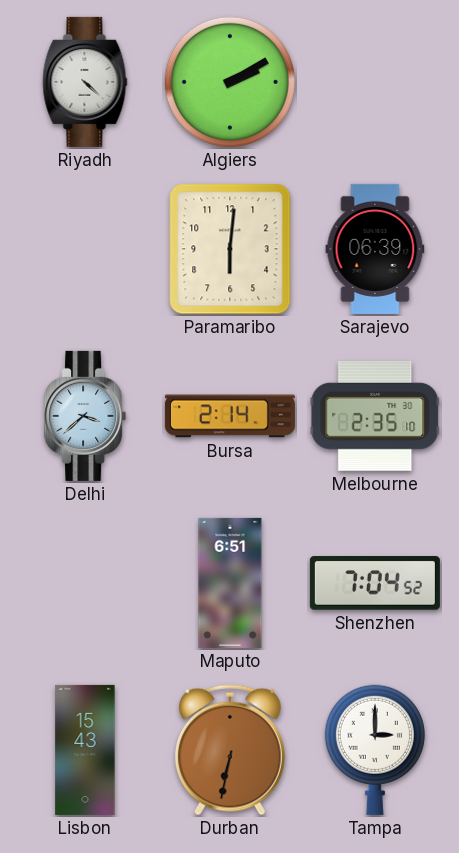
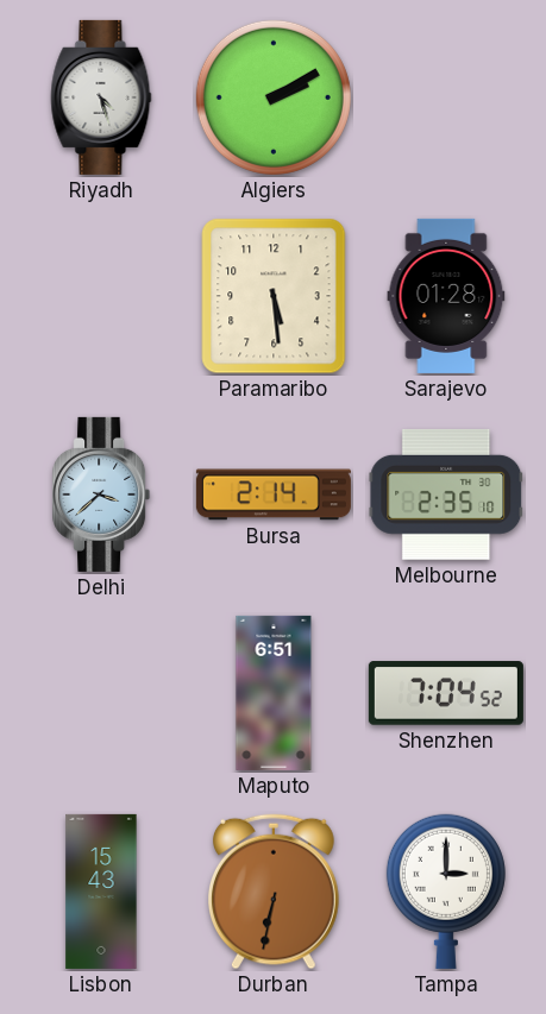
Riyadh: 4:22 -> 4:27
Paramaribo: 6:01 -> 5:29
Sarajevo: 06:39 -> 01:28
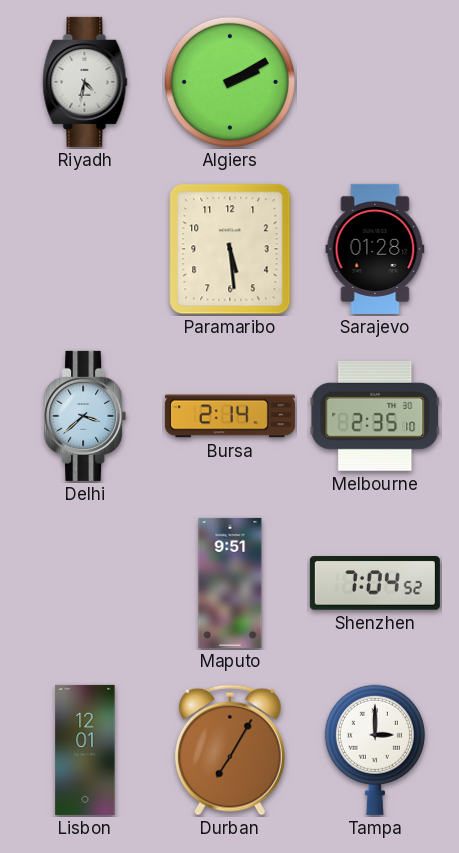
Riyadh: 4:27 -> 4:32
Maputo: 6:51 -> 9:51
Lisbon: 15:43 -> 12:01
Durban: 6:32 -> 7:05
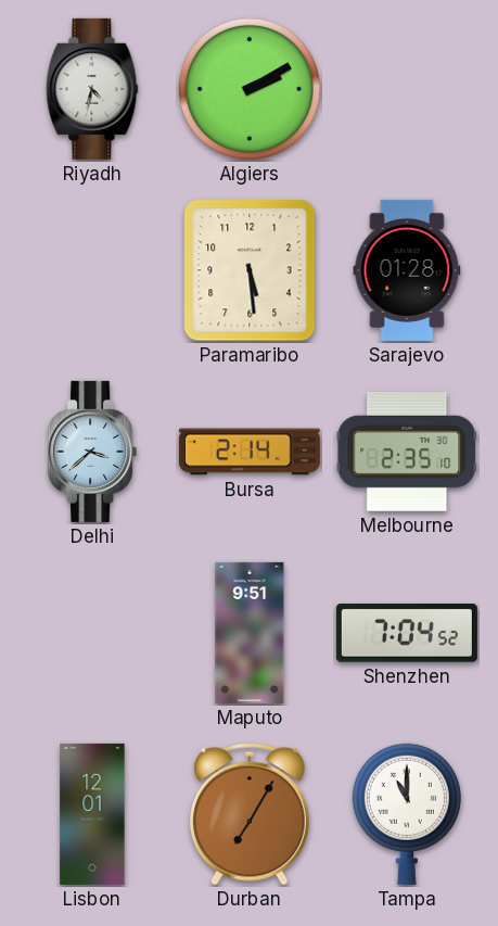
Tampa: 3:00 -> 11:00
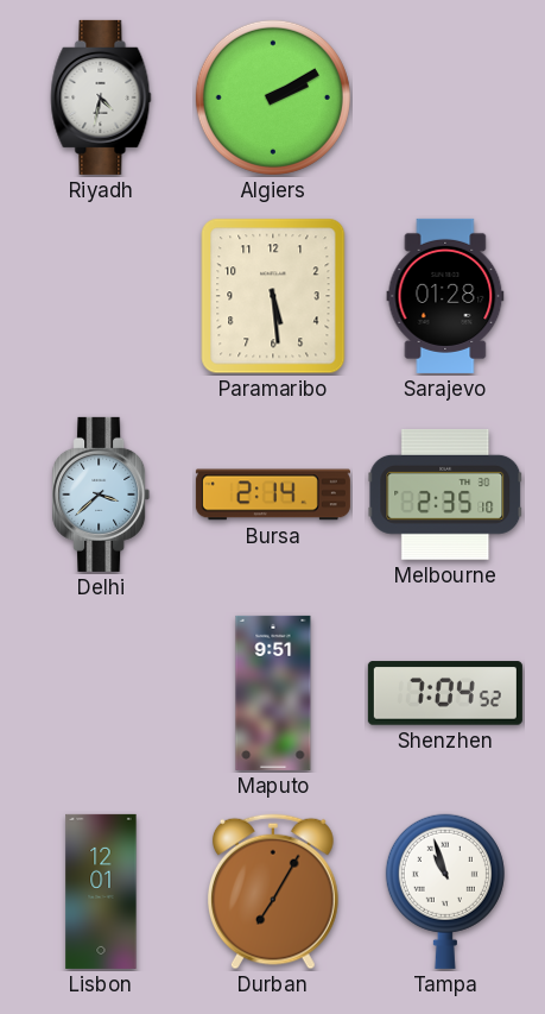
Tampa: 11:00 -> 10:57
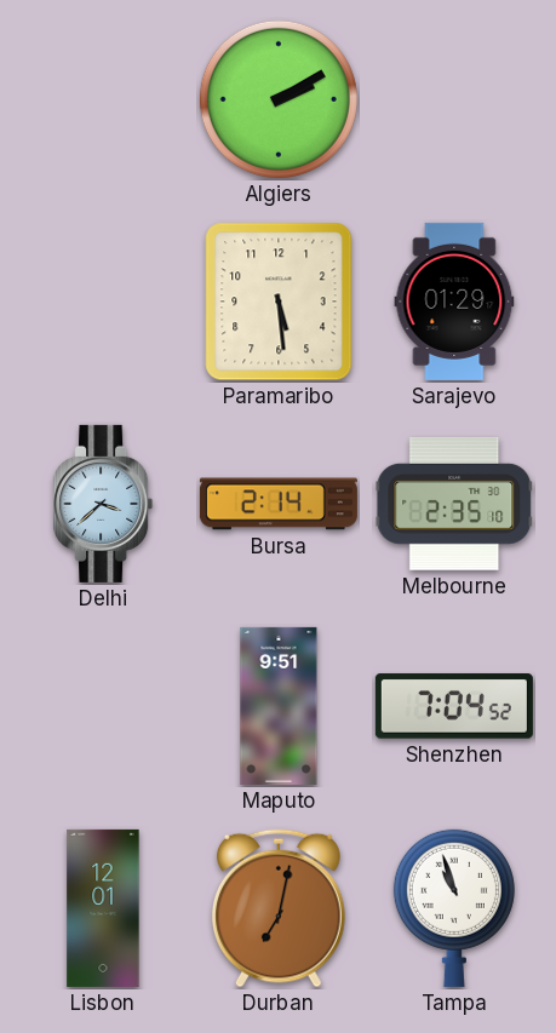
Riyadh: 4:32 -> none
Sarajevo: 01:28 -> 01:29
Durban: 7:05 -> 7:02
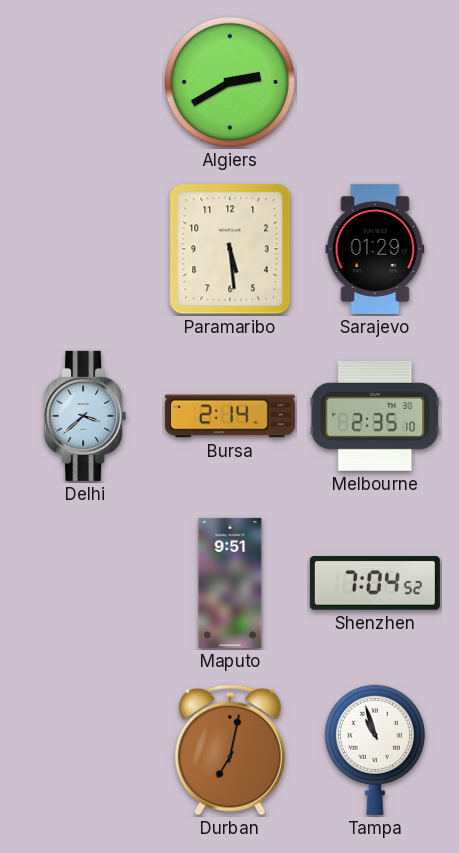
Algiers: 2:10 -> 2:40
Lisbon: 12:01 -> none
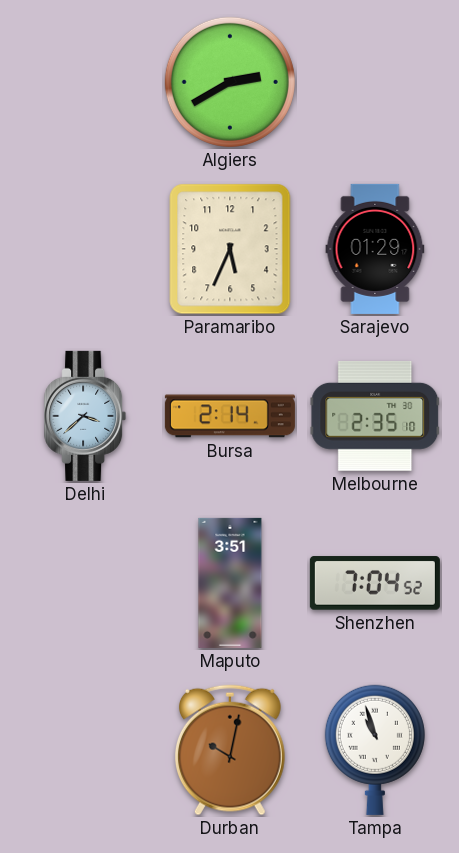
Paramaribo: 5:29 -> 5:34
Maputo: 9:51 -> 3:51
Durban: 7:02 -> 10:02
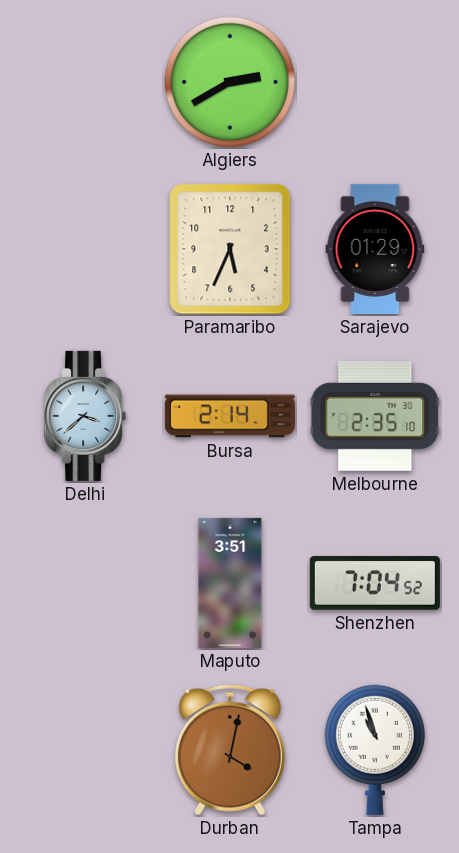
Durban: 10:02 -> 4:02
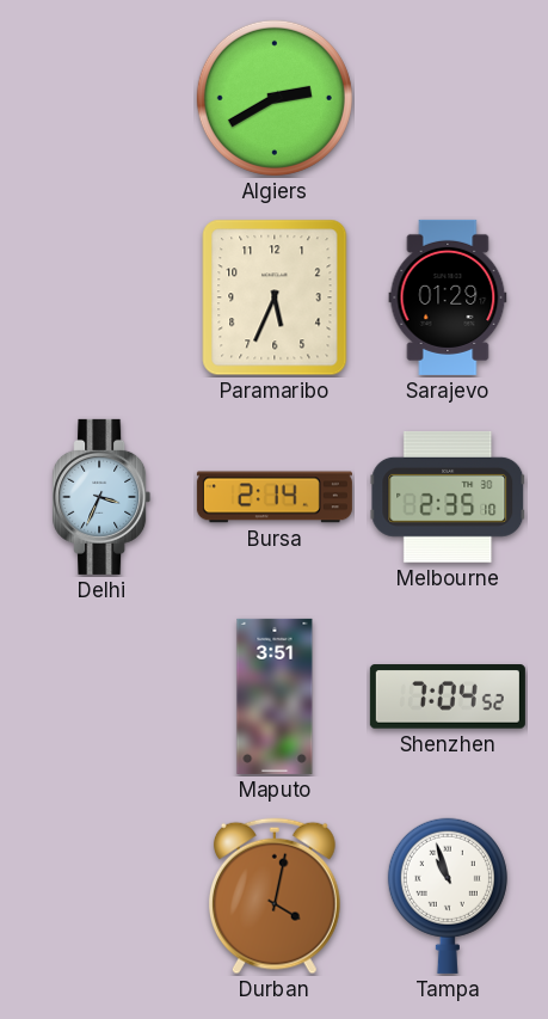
Delhi: 3:38 -> 3:34
